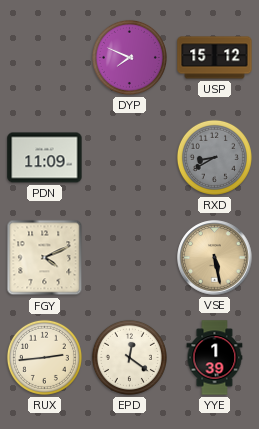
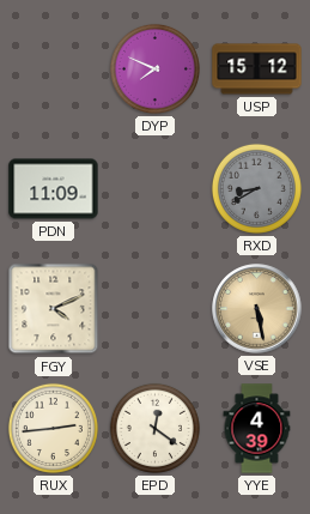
YYE: 1:39 -> 4:39
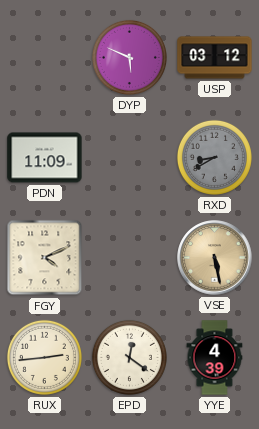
DYP: 7:49 -> 5:49
USP: 15:12 -> 03:12
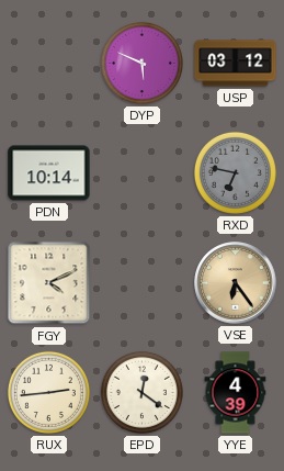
PDN: 11:09 -> 10:14
RXD: 8:40 -> 6:47
VSE: 5:28 -> 6:24
